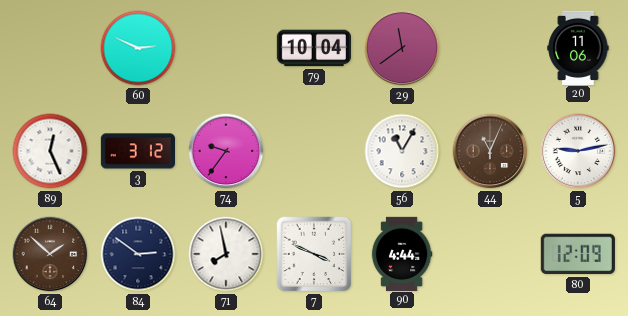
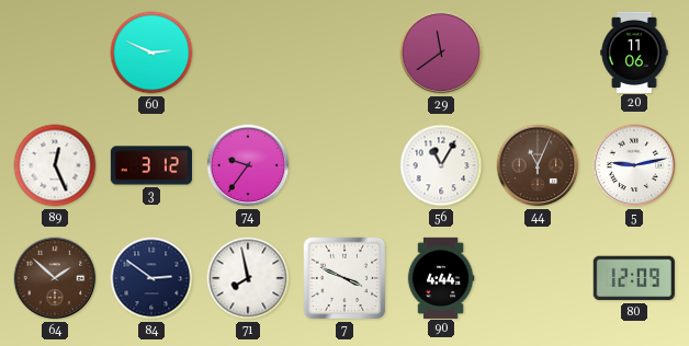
79: 10:04 -> none
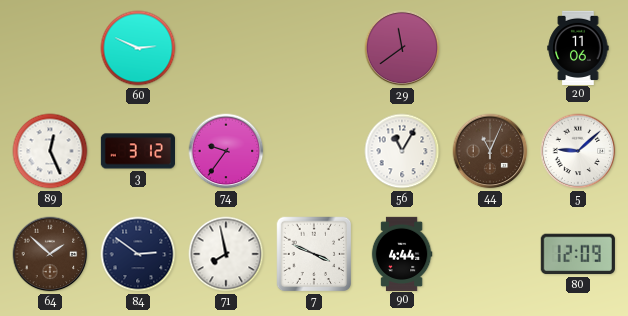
5: 9:13 -> 9:08
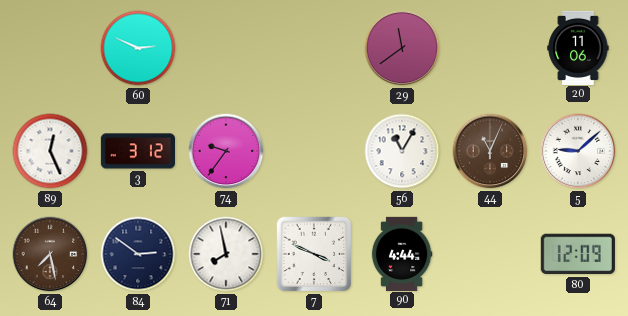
64: 1:52 -> 7:28
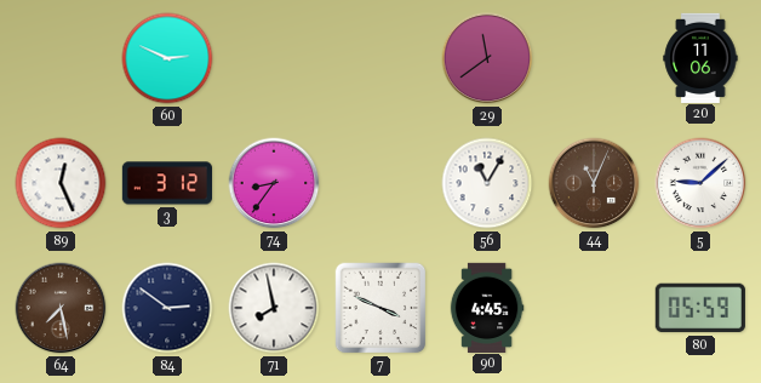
74: 9:36 -> 8:36
90: 4:44 -> 4:45
80: 12:09 -> 05:59
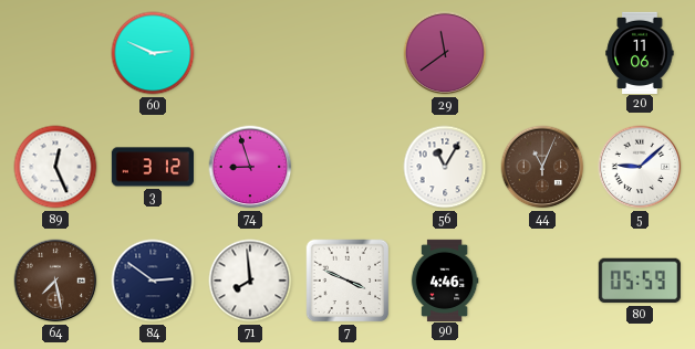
74: 8:36 -> 8:57
71: 7:58 -> 7:59
90: 4:45 -> 4:46
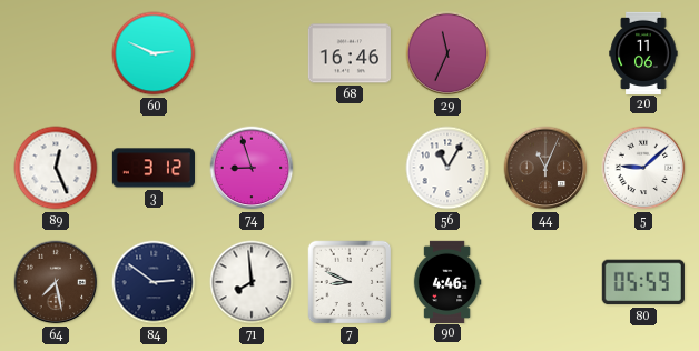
68: none -> 16:46
29: 11:39 -> 11:34
7: 3:49 -> 8:49
